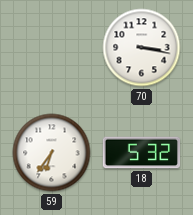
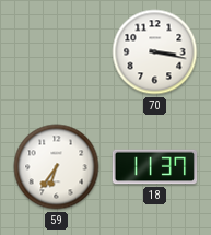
18: 5:32 -> 11:37
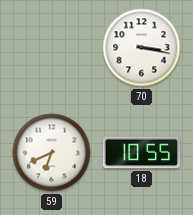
59: 6:36 -> 6:41
18: 11:37 -> 10:55
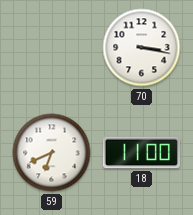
18: 10:55 -> 11:00
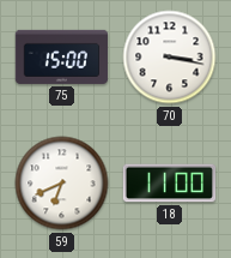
75: none -> 15:00
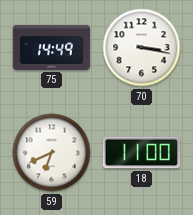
75: 15:00 -> 14:49
